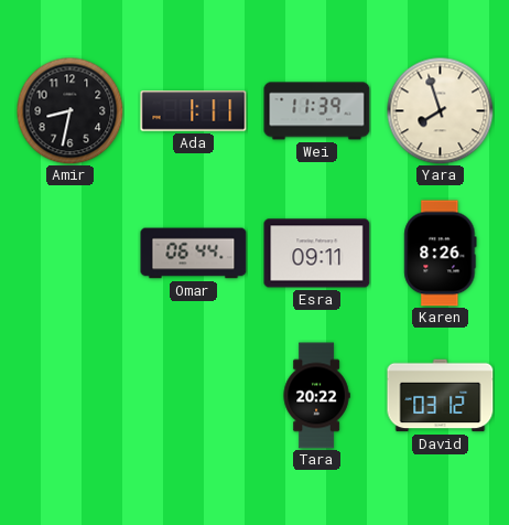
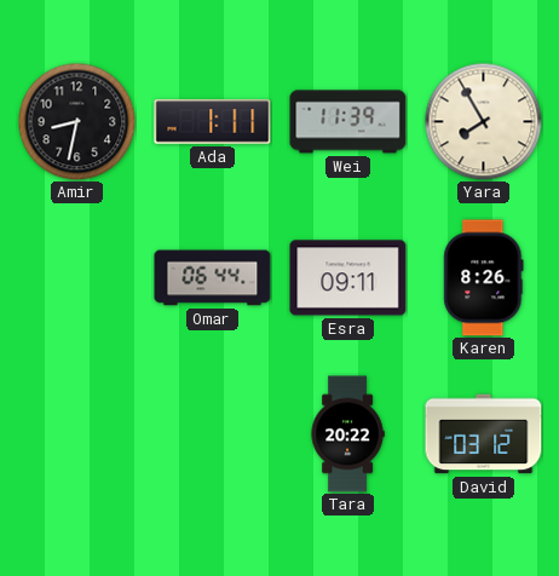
Yara: 7:57 -> 7:55
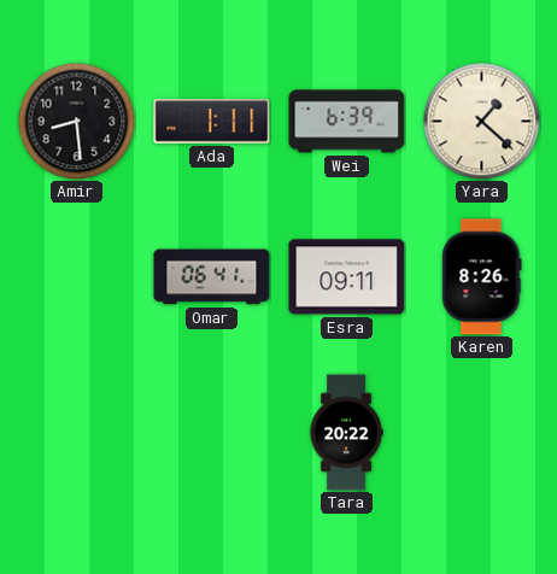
Amir: 8:32 -> 8:29
Wei: 11:39 -> 6:39
Yara: 7:55 -> 1:22
Omar: 06:44 -> 06:41
David: 03:12 -> none
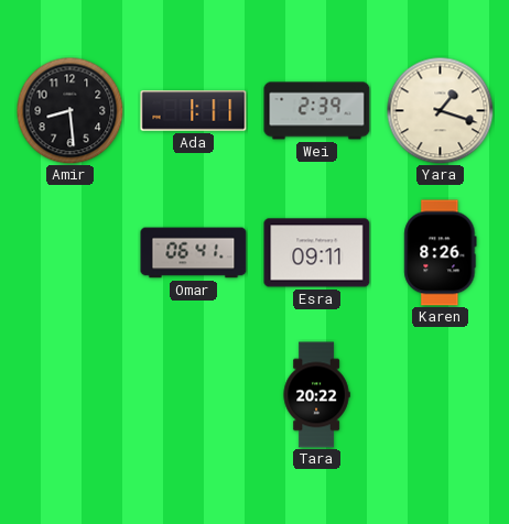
Wei: 6:39 -> 2:39
Yara: 1:22 -> 1:18
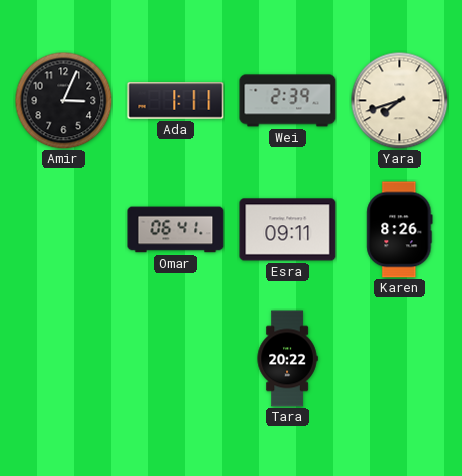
Amir: 8:29 -> 3:04
Yara: 1:18 -> 7:42
